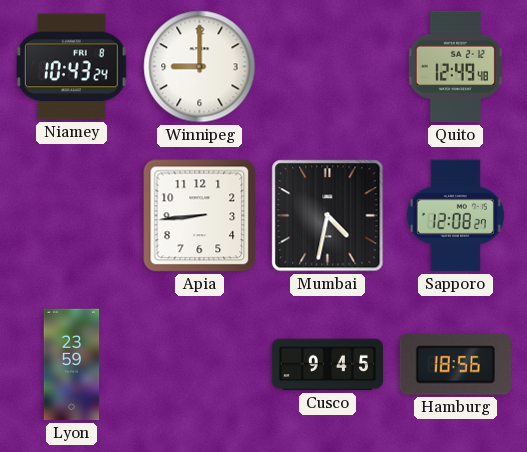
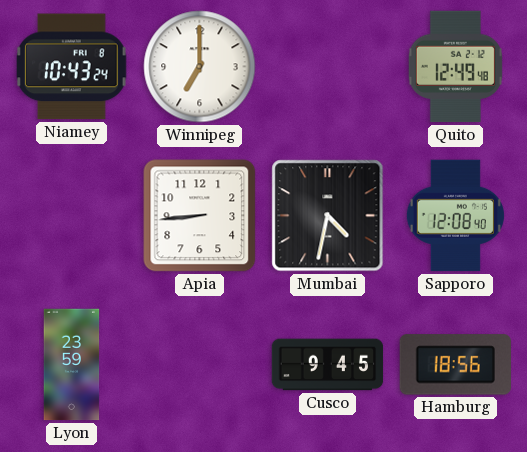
Winnipeg: 9:00 -> 7:00
Sapporo: 12:08:27 -> 12:08:40
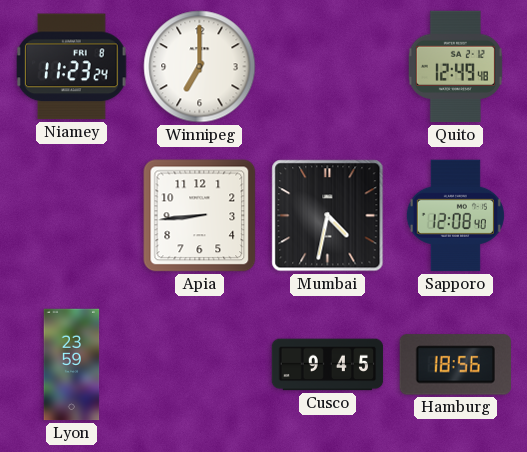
Niamey: 10:43 -> 11:23
